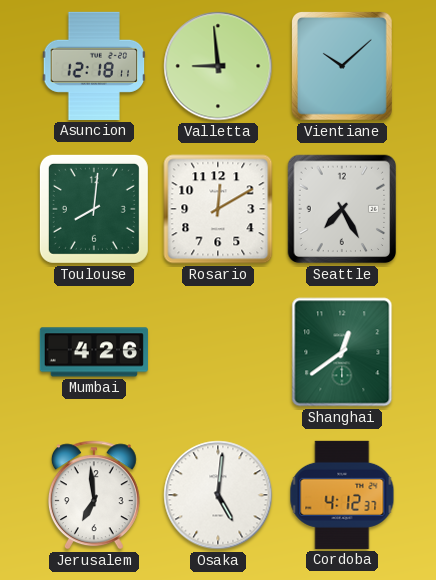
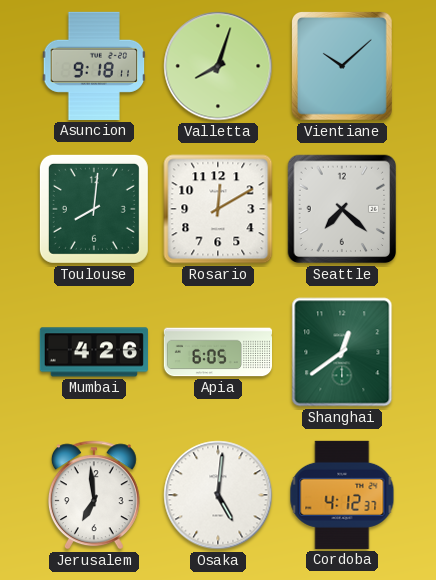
Asuncion: 12:18 -> 9:18
Valletta: 8:59 -> 8:03
Seattle: 7:25 -> 7:22
Apia: none -> 6:05
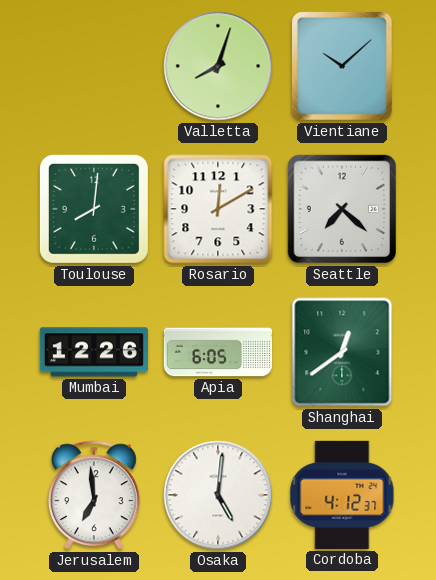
Asuncion: 9:18 -> none
Mumbai: 4:26 -> 12:26
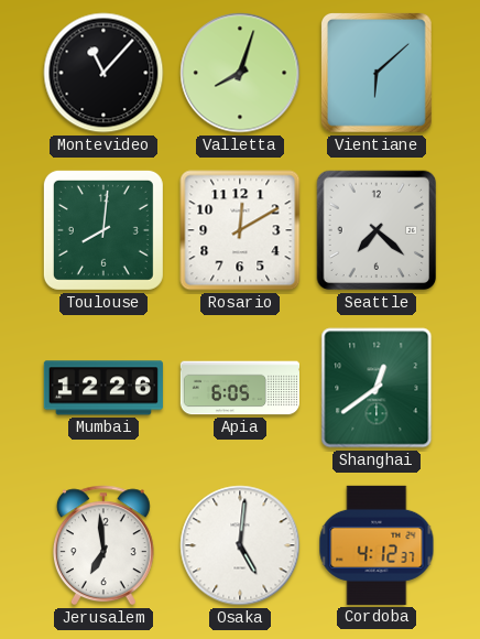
Montevideo: none -> 11:07
Vientiane: 10:08 -> 6:08
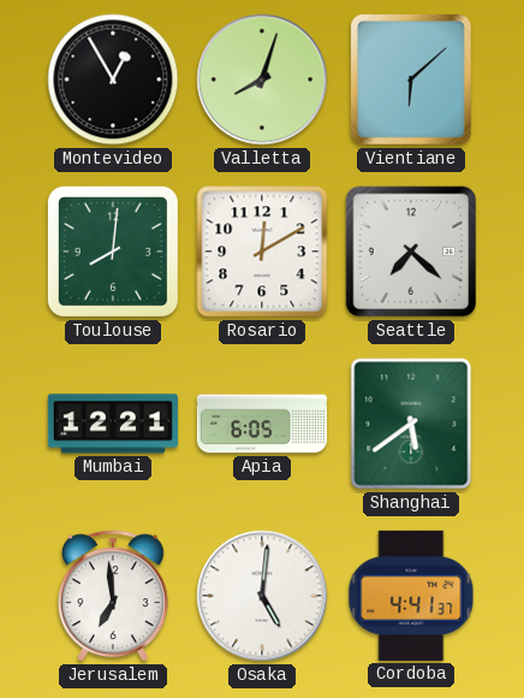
Montevideo: 11:07 -> 12:55
Mumbai: 12:26 -> 12:21
Shanghai: 12:39 -> 5:39
Cordoba: 4:12 -> 4:41
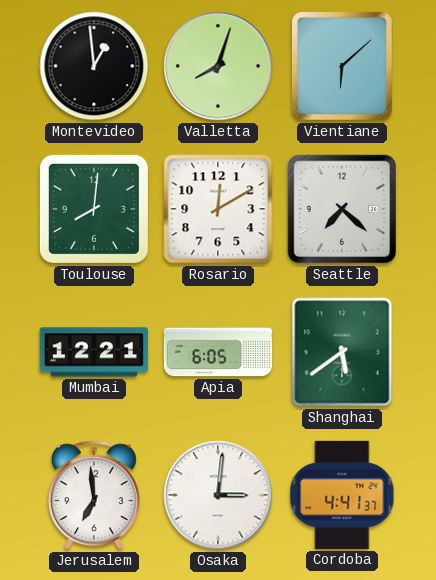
Montevideo: 12:55 -> 12:59
Osaka: 5:01 -> 3:01
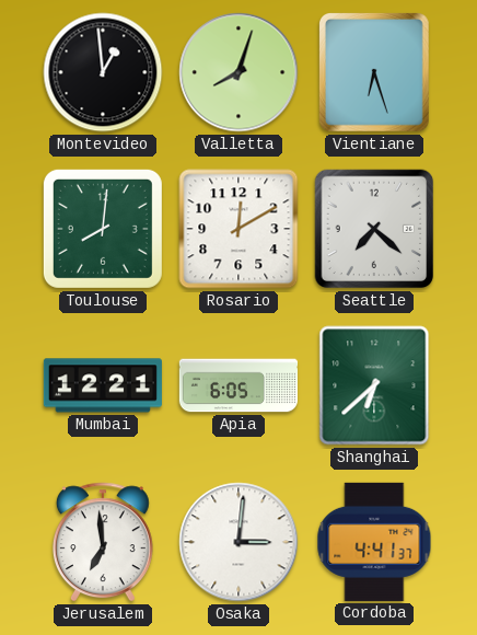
Vientiane: 6:08 -> 6:27
Shanghai: 5:39 -> 6:38
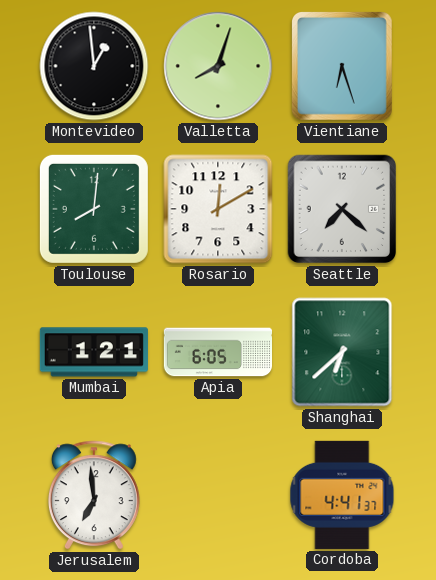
Mumbai: 12:21 -> 1:21
Osaka: 3:01 -> none
